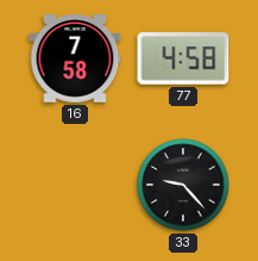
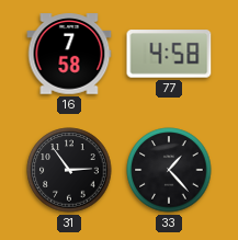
31: none -> 2:54
33: 9:23 -> 1:23
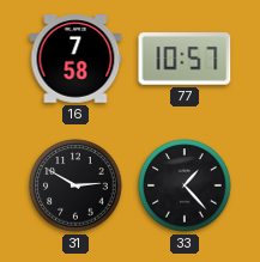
77: 4:58 -> 10:57
31: 2:54 -> 2:50
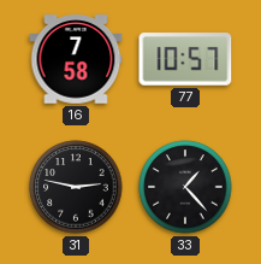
31: 2:50 -> 2:47
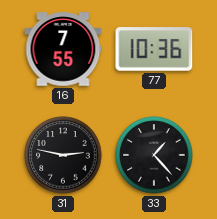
16: 7:58 -> 7:55
77: 10:57 -> 10:36
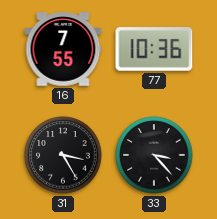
31: 2:47 -> 3:25
33: 1:23 -> 3:23
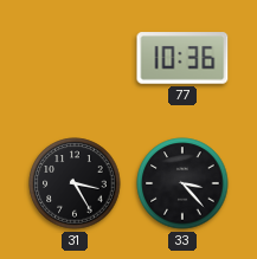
16: 7:55 -> none
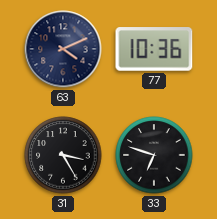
63: none -> 4:11
33: 3:23 -> 6:48
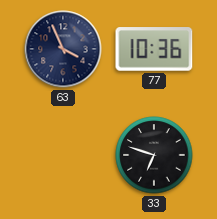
63: 4:11 -> 3:56
31: 3:25 -> none
